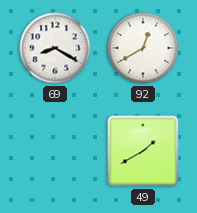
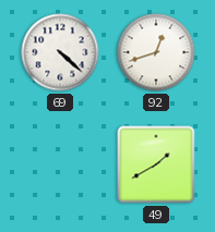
69: 8:20 -> 4:22
92: 12:40 -> 12:42
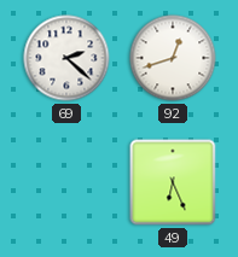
69: 4:22 -> 2:22
49: 1:40 -> 6:26
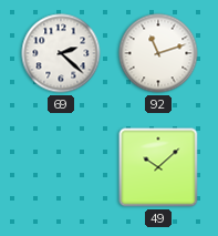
92: 12:42 -> 11:12
49: 6:26 -> 10:08
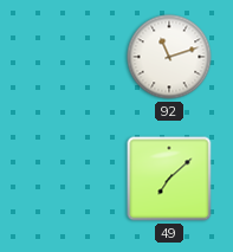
69: 2:22 -> none
49: 10:08 -> 7:08
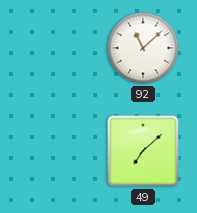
92: 11:12 -> 11:08
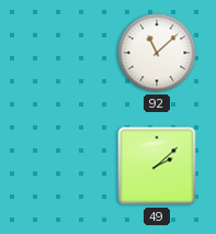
49: 7:08 -> 2:08
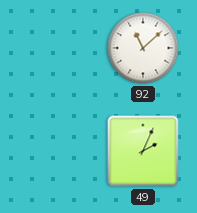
49: 2:08 -> 2:04
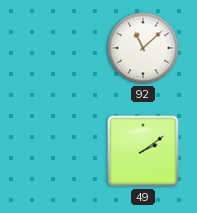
49: 2:04 -> 2:09
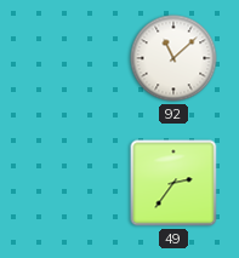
49: 2:09 -> 2:36
